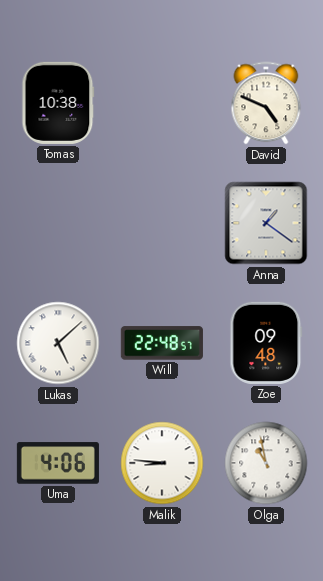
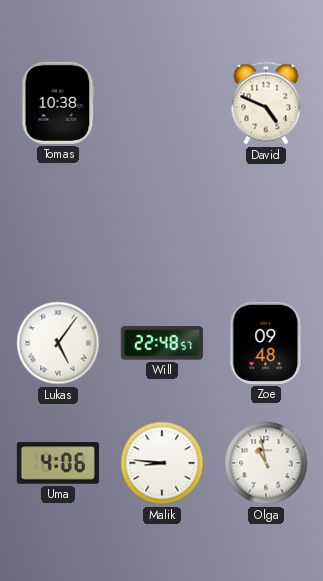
Anna: 1:21 -> none
Lukas: 5:08 -> 5:06
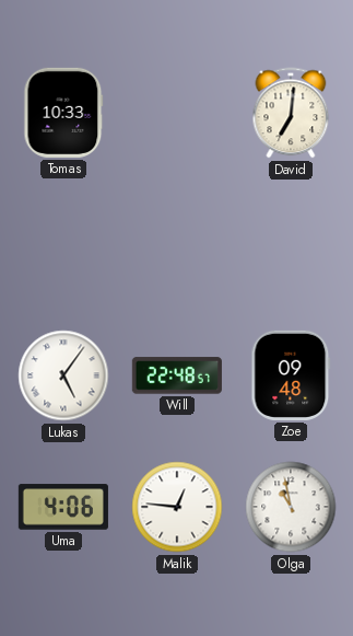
Tomas: 10:38 -> 10:33
David: 4:49 -> 7:01
Malik: 8:46 -> 12:46
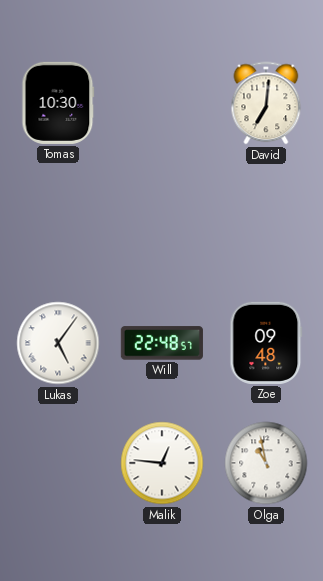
Tomas: 10:33 -> 10:30
Uma: 4:06 -> none
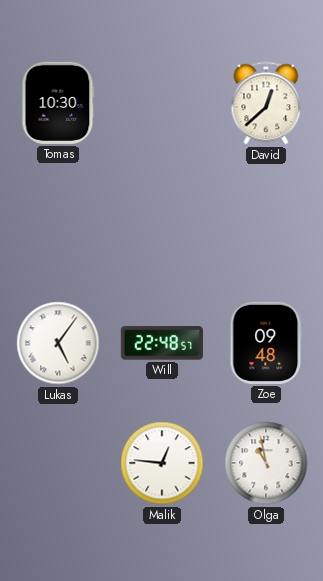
David: 7:01 -> 12:38
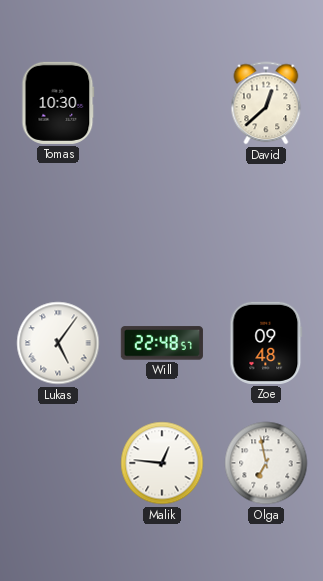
Olga: 10:58 -> 6:58
